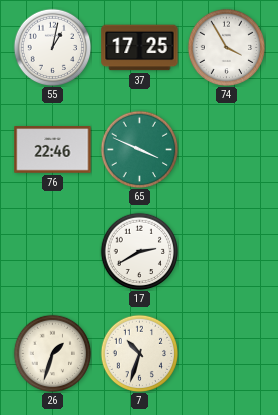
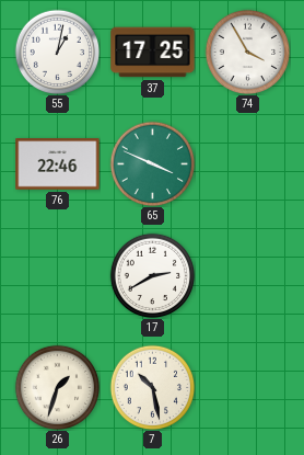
7: 10:33 -> 10:28
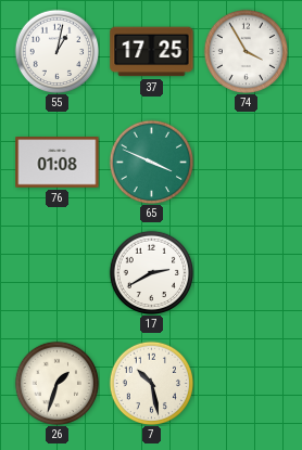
76: 22:46 -> 01:08
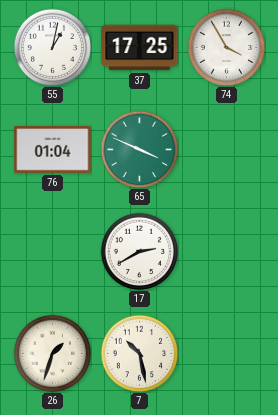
76: 01:08 -> 01:04
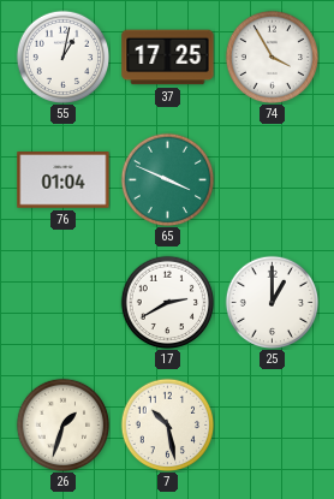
25: none -> 1:00
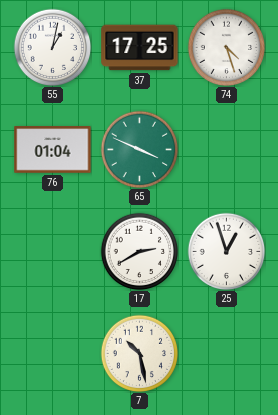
74: 3:55 -> 4:27
25: 1:00 -> 12:57
26: 1:33 -> none
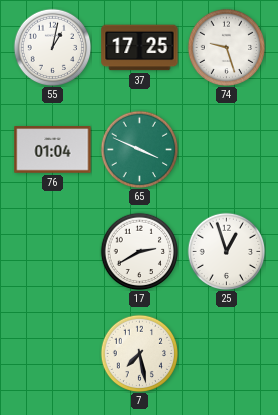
74: 4:27 -> 9:27
7: 10:28 -> 7:28
